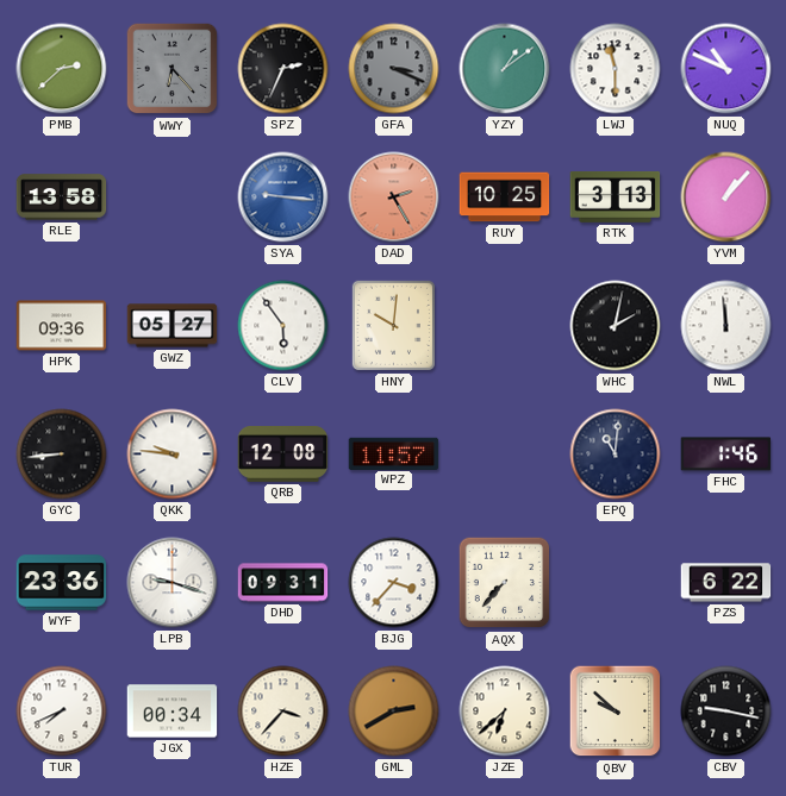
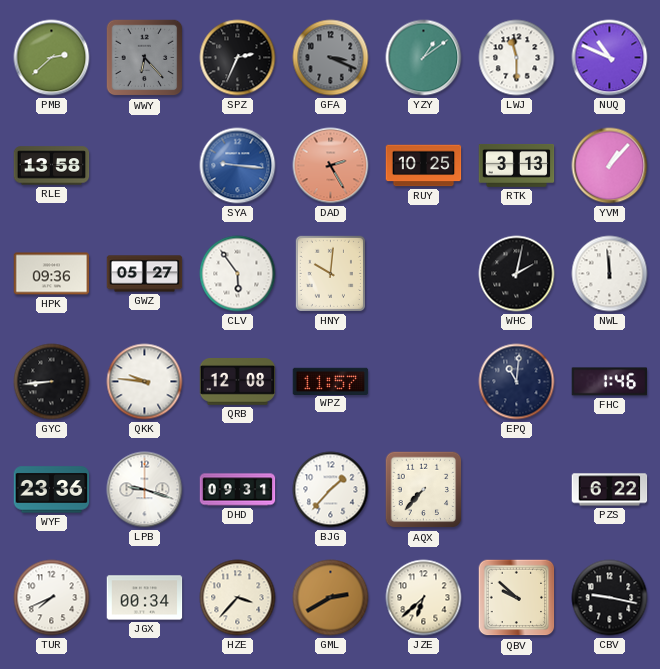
BJG: 3:37 -> 1:37
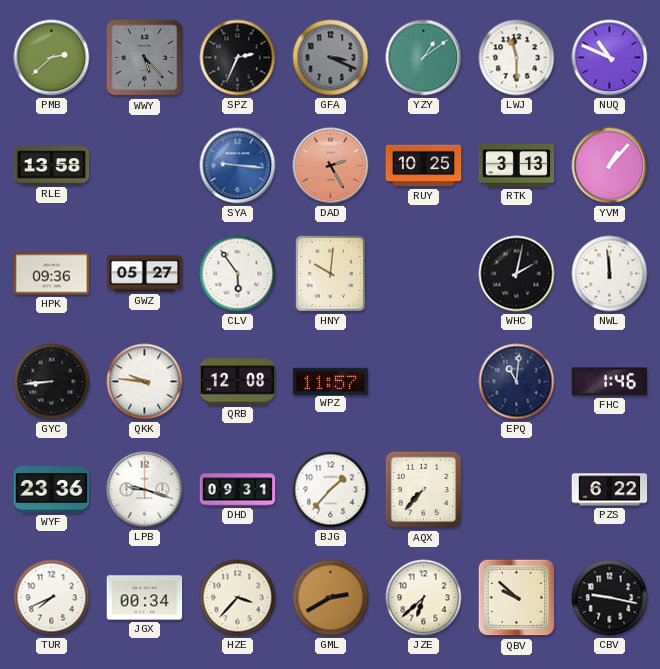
WWY: 6:23 -> 5:23
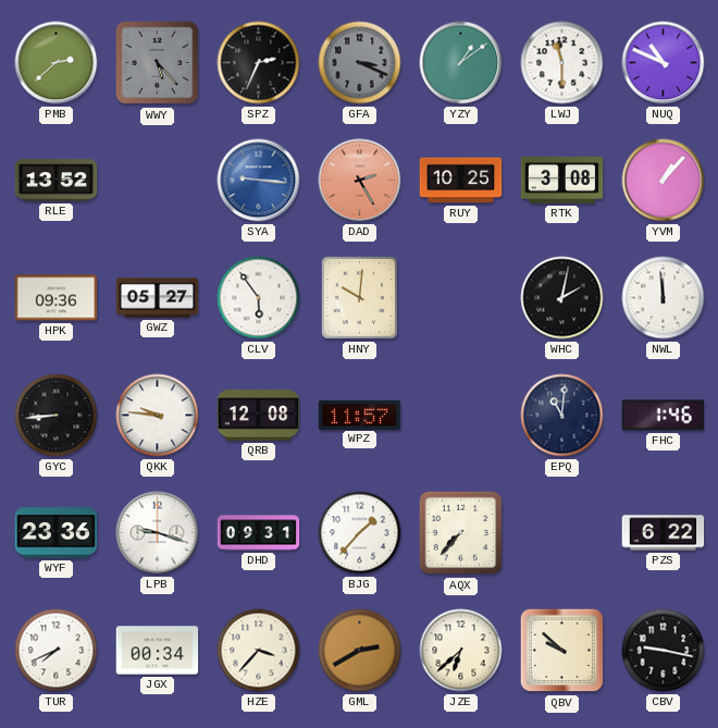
RLE: 13:58 -> 13:52
RTK: 3:13 -> 3:08
